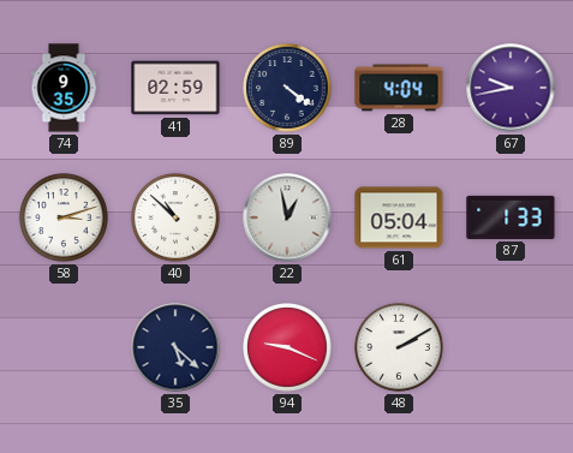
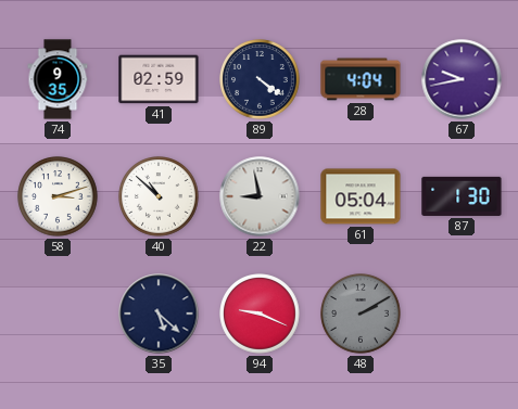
22: 12:58 -> 8:58
87: 1:33 -> 1:30
48 dial: white -> grey
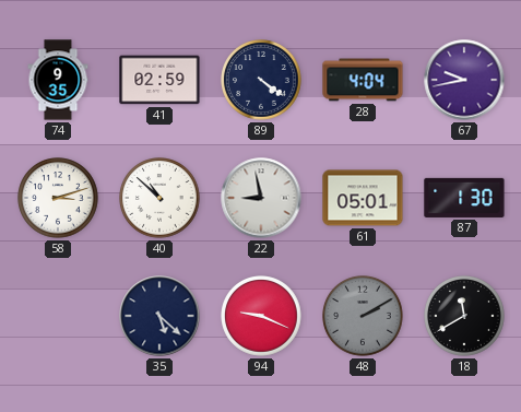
61: 05:04 -> 05:01
18: none -> 11:40
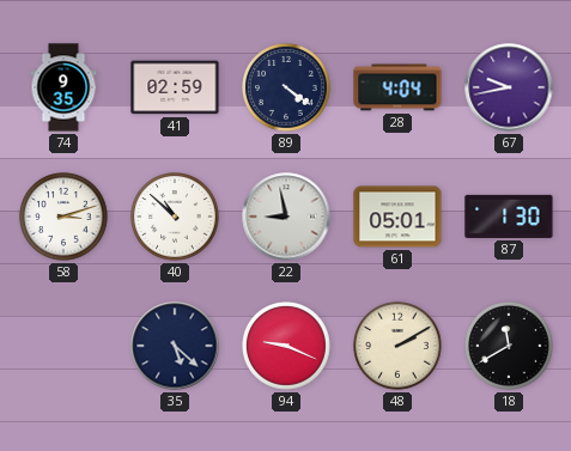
48 dial: grey -> cream
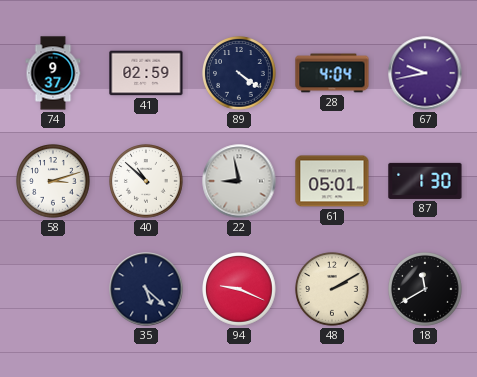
74: 9:35 -> 9:37
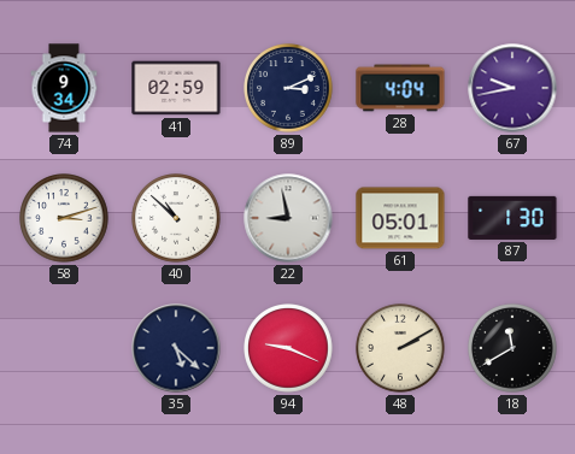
74: 9:37 -> 9:34
89: 4:21 -> 3:11
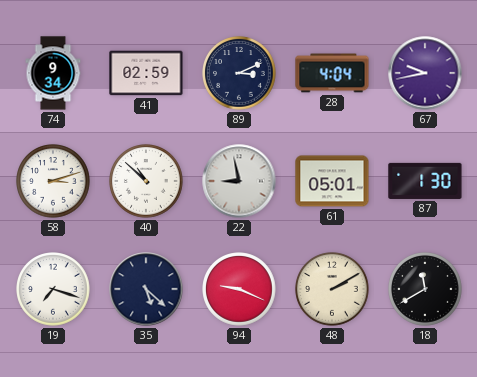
19: none -> 7:18
